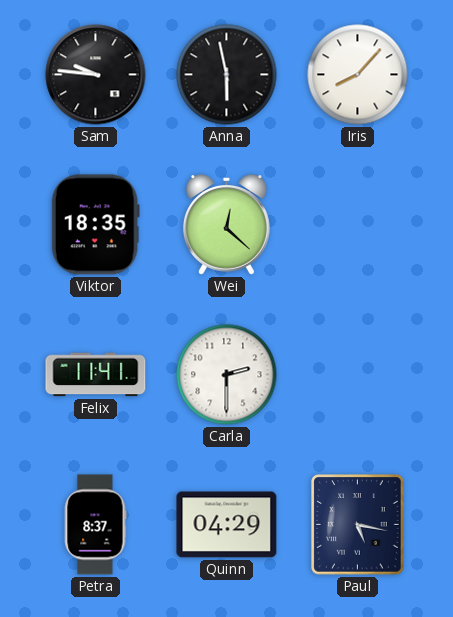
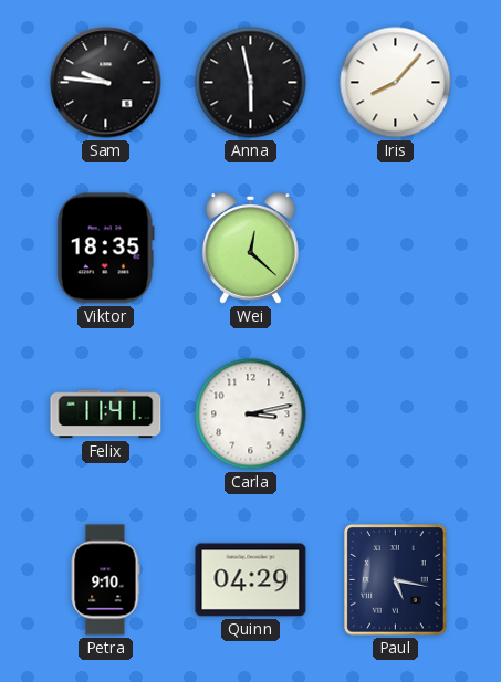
Carla: 2:30 -> 3:13
Petra: 8:37 -> 9:10
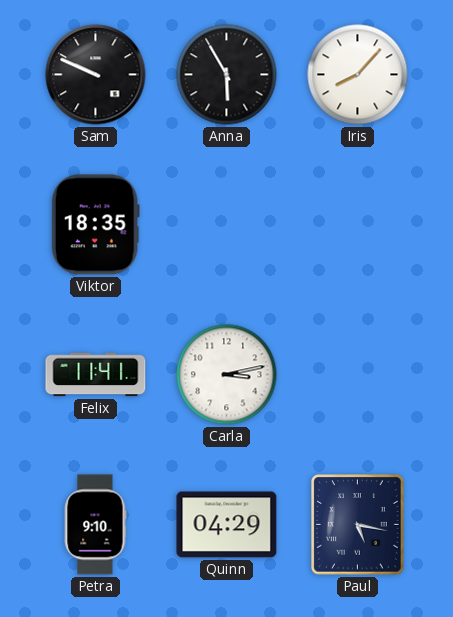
Sam: 9:46 -> 9:49
Anna: 5:58 -> 5:55
Wei: 12:22 -> none
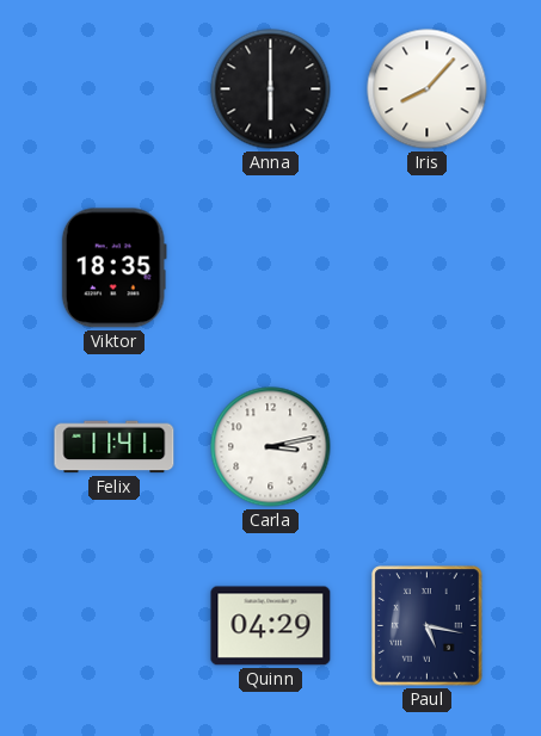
Sam: 9:49 -> none
Anna: 5:55 -> 6:00
Petra: 9:10 -> none
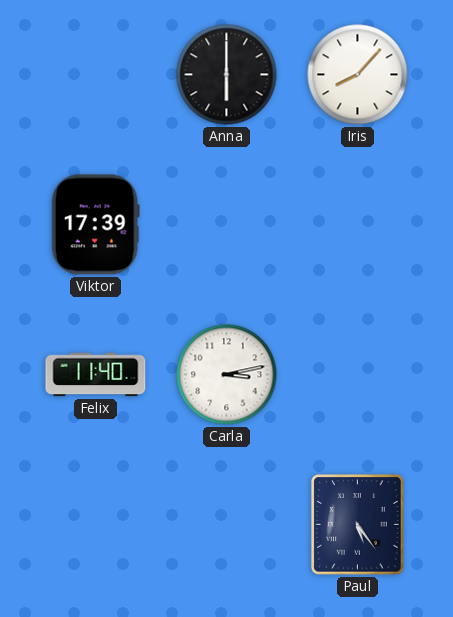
Viktor: 18:35 -> 17:39
Felix: 11:41 -> 11:40
Quinn: 04:29 -> none
Paul: 5:17 -> 5:24
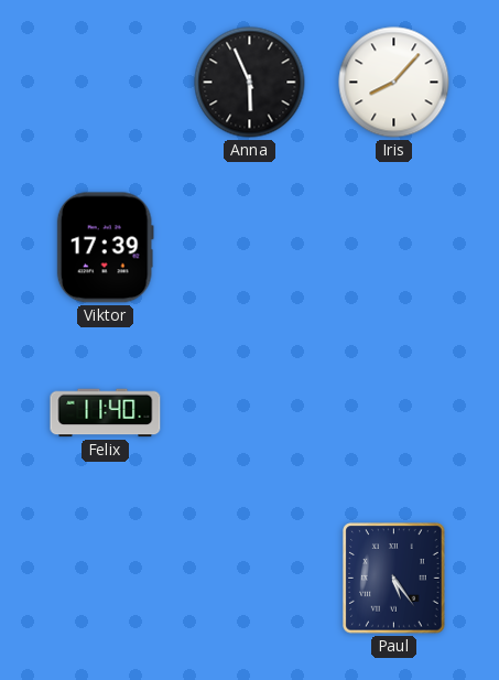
Anna: 6:00 -> 5:56
Carla: 3:13 -> none
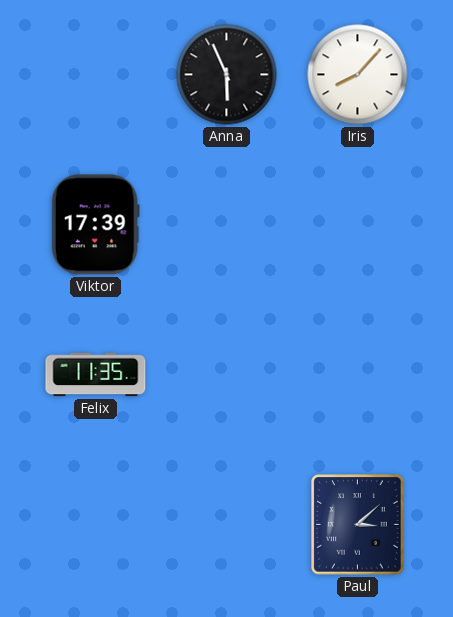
Felix: 11:40 -> 11:35
Paul: 5:24 -> 3:08
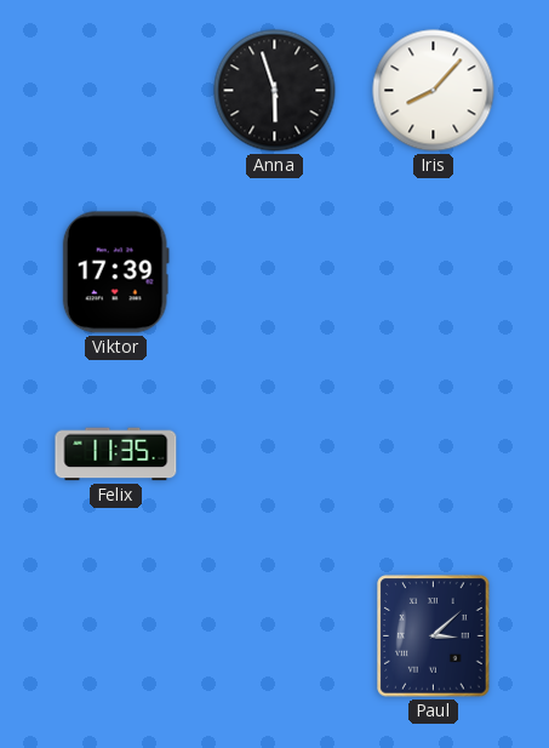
Anna: 5:56 -> 5:57
